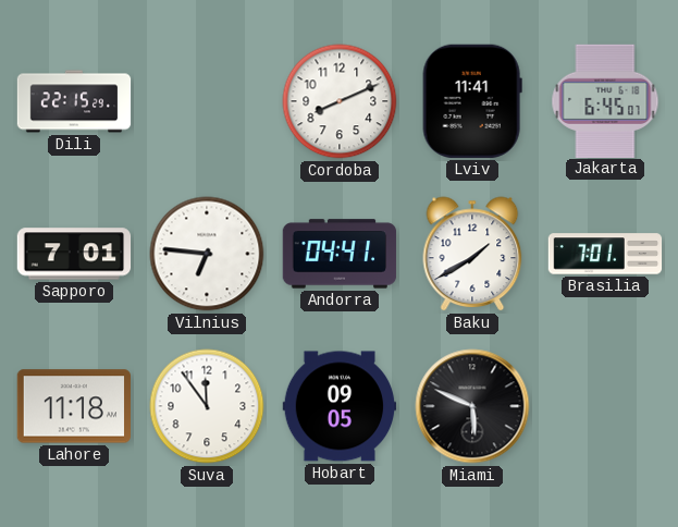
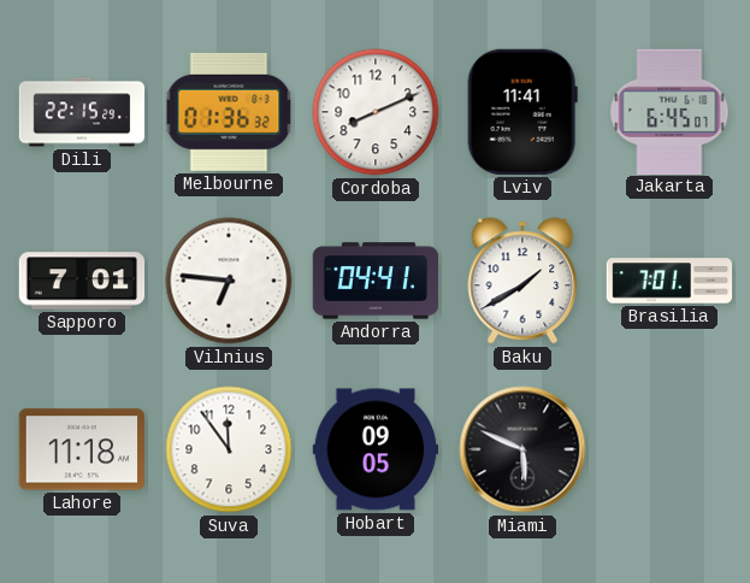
Melbourne: none -> 01:36
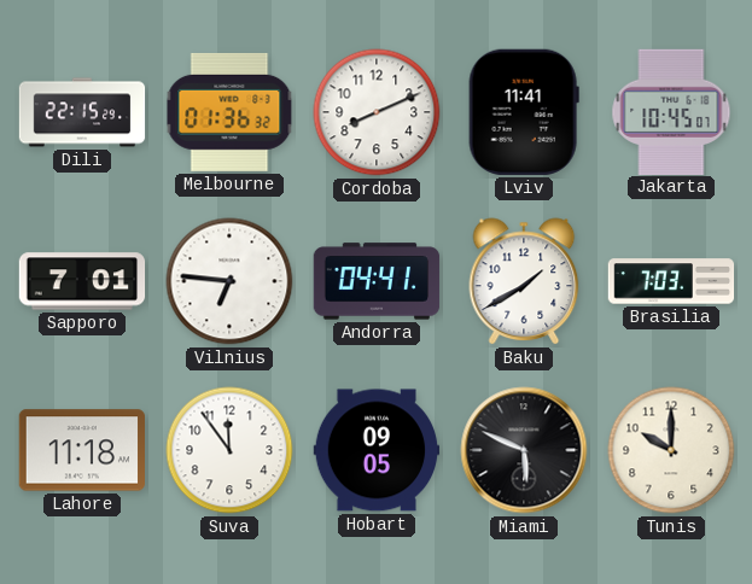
Jakarta: 6:45 -> 10:45
Brasilia: 7:01 -> 7:03
Tunis: none -> 10:00
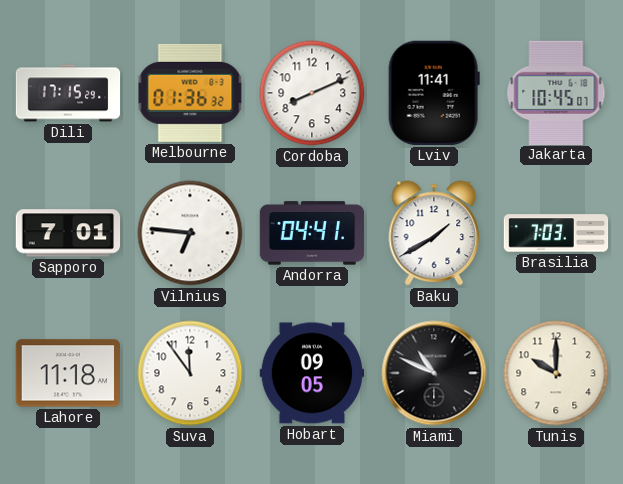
Dili: 22:15 -> 17:15
Miami: 5:49 -> 10:49
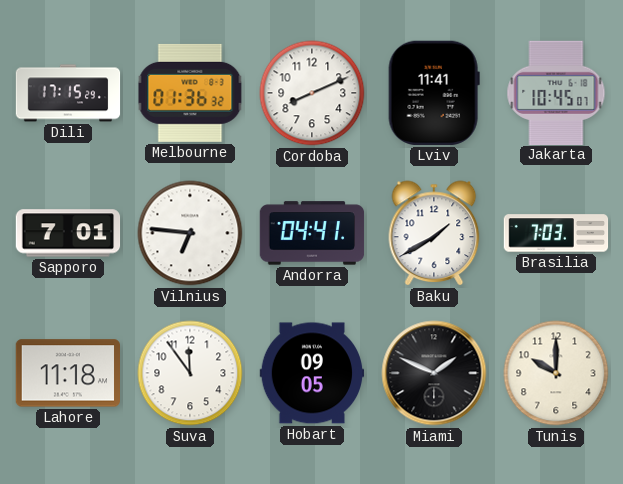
Miami: 10:49 -> 1:49
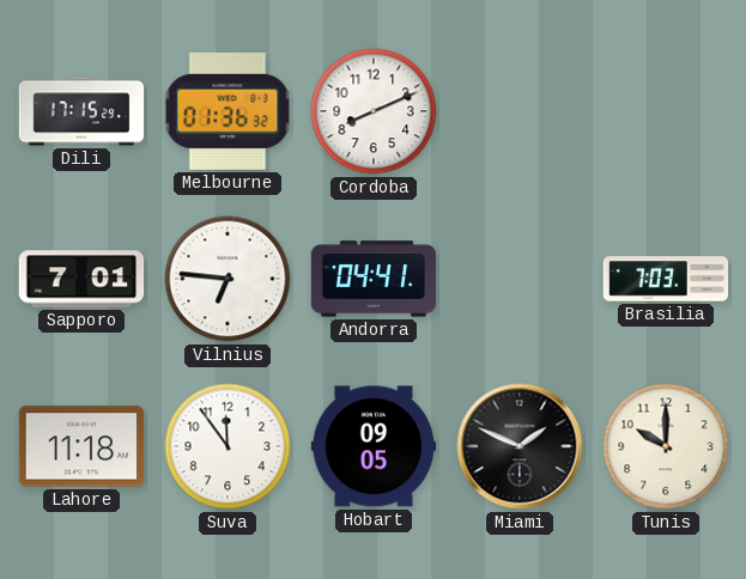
Lviv: 11:41 -> none
Jakarta: 10:45 -> none
Baku: 1:40 -> none
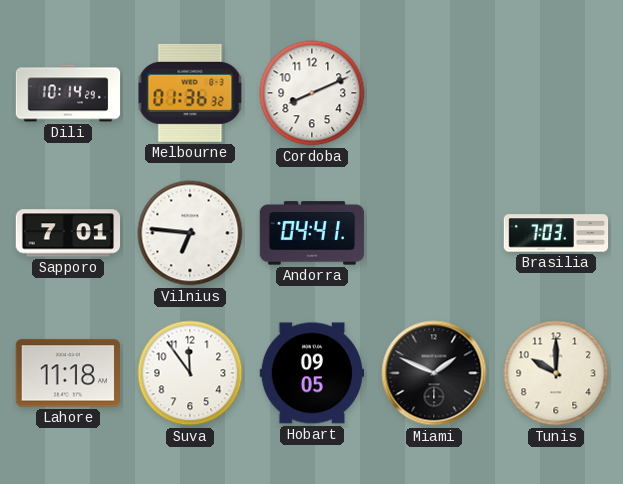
Dili: 17:15 -> 10:14
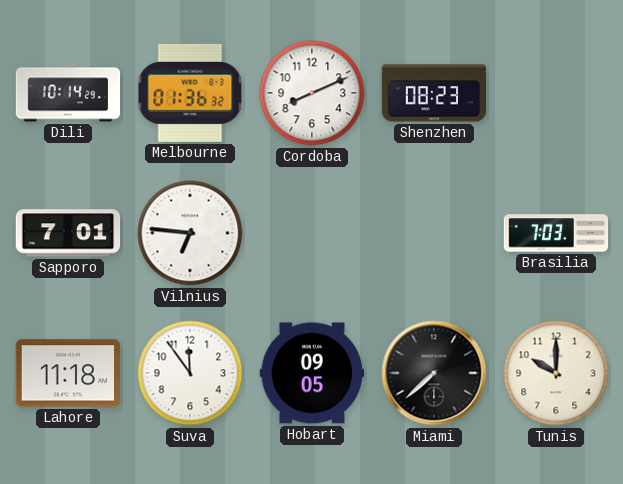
Shenzhen: none -> 08:23
Andorra: 04:41 -> none
Miami: 1:49 -> 7:38
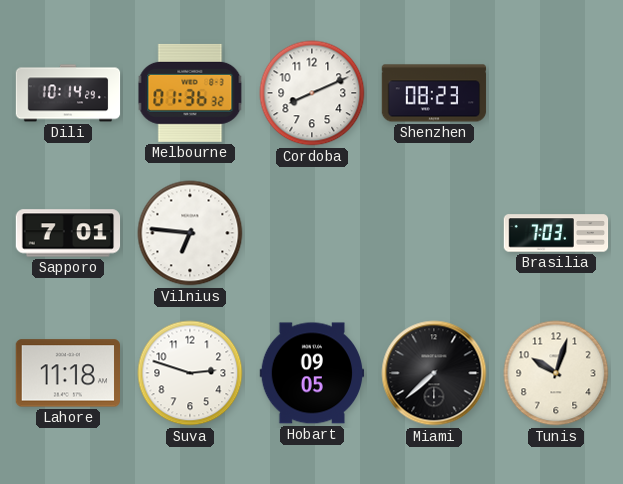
Suva: 11:54 -> 2:48
Tunis: 10:00 -> 10:03
